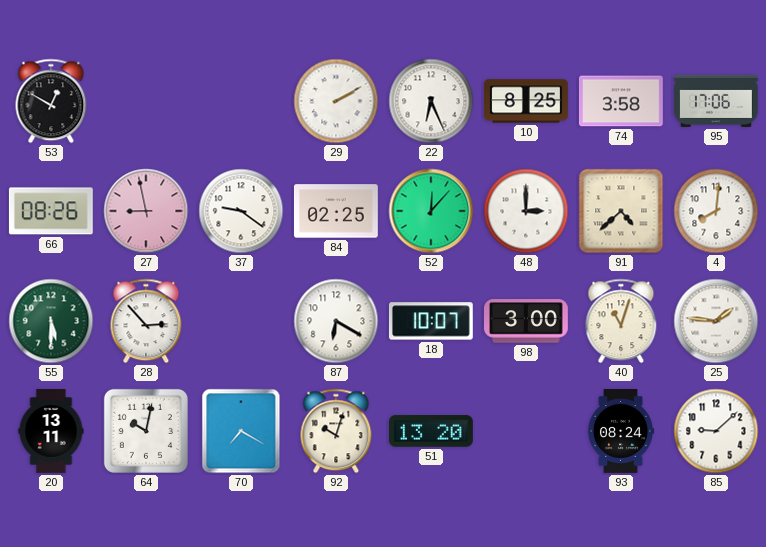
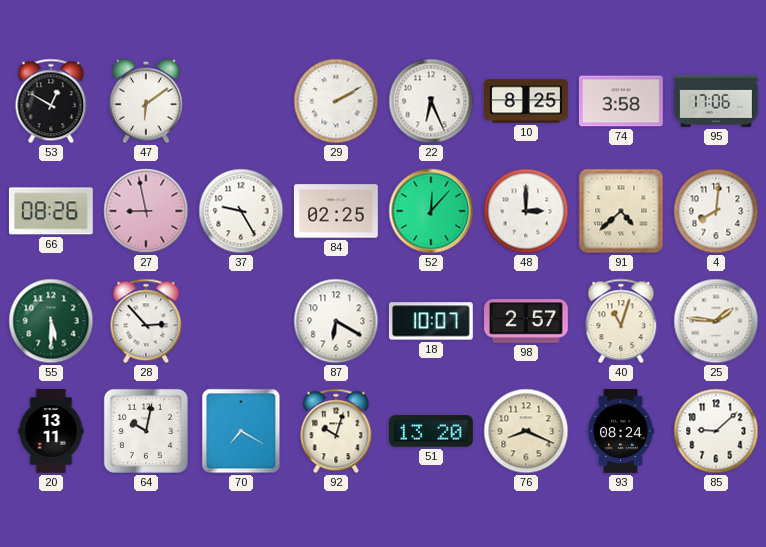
47: none -> 6:09
37: 9:21 -> 9:25
98: 3:00 -> 2:57
76: none -> 8:19
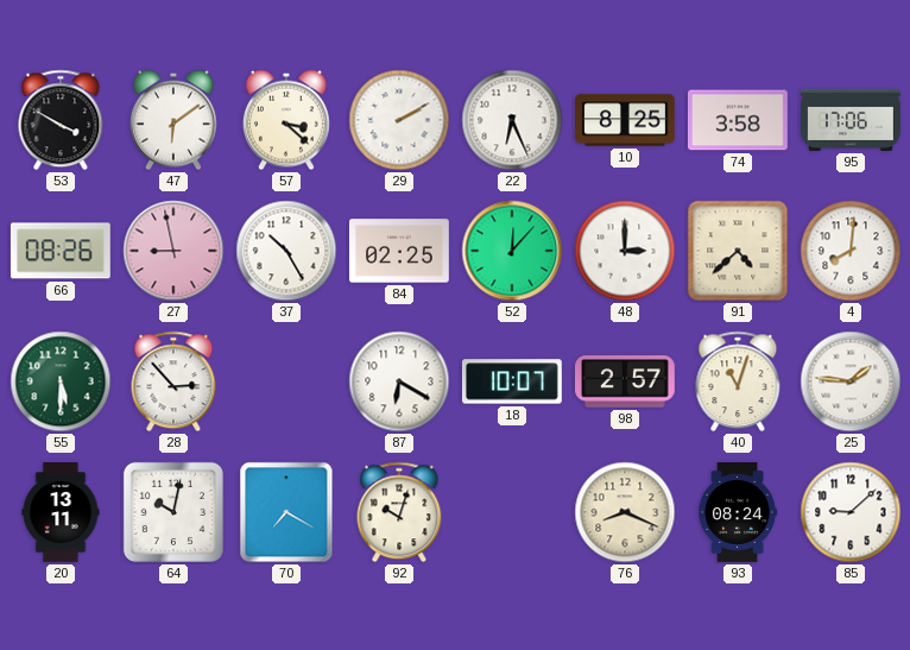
53: 12:50 -> 3:50
57: none -> 3:22
37: 9:25 -> 10:25
51: 13:20 -> none
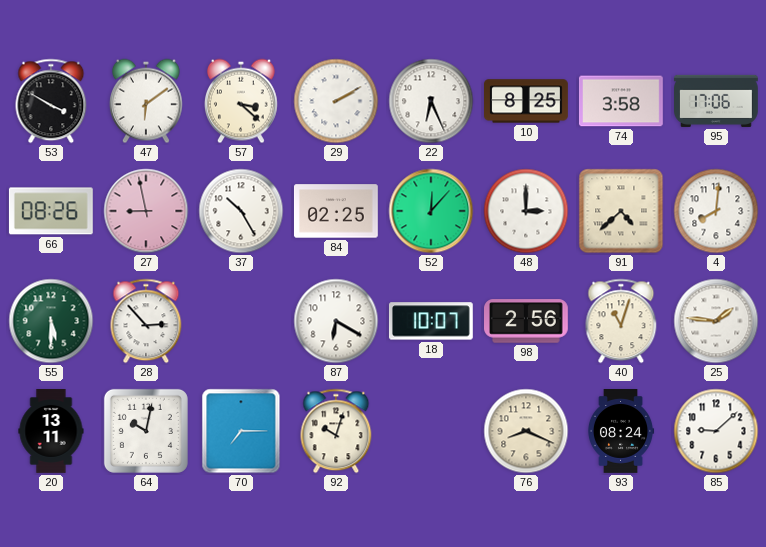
98: 2:57 -> 2:56
70: 7:20 -> 7:15
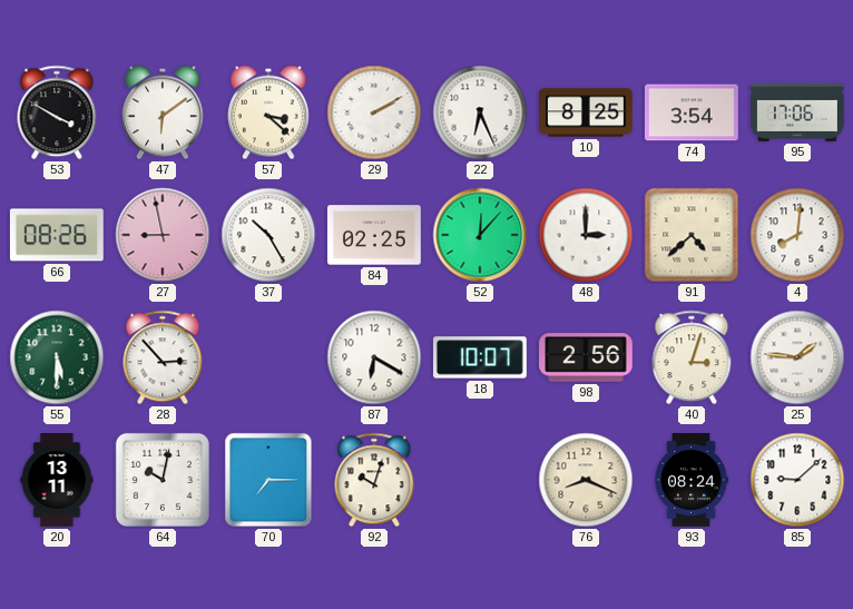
74: 3:58 -> 3:54
40: 11:03 -> 3:03
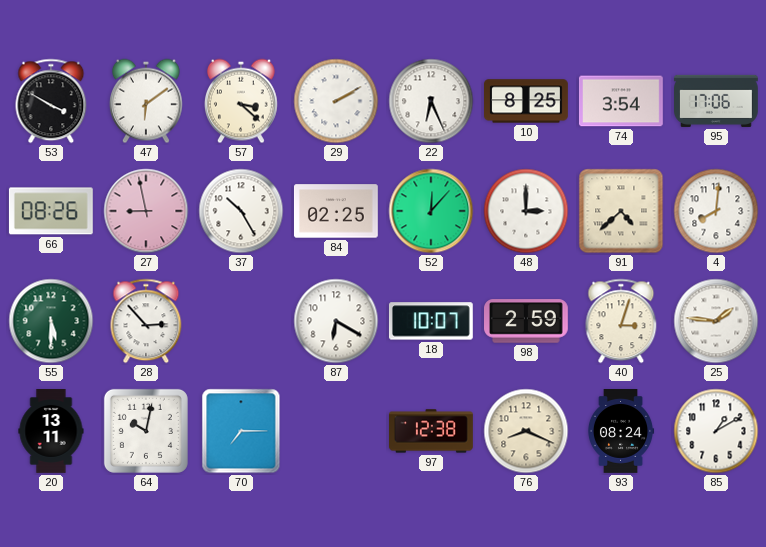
98: 2:56 -> 2:59
92: 10:03 -> none
97: none -> 12:38
85: 9:08 -> 1:10
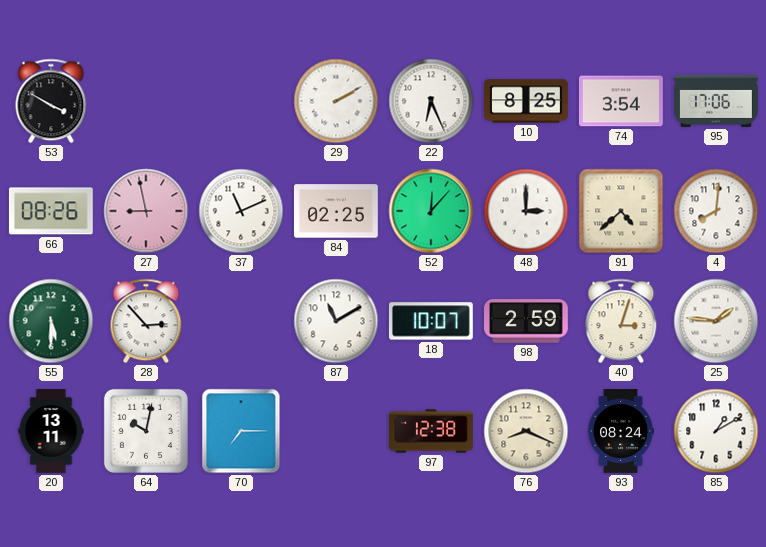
47: 6:09 -> none
57: 3:22 -> none
37: 10:25 -> 11:11
87: 6:20 -> 11:10
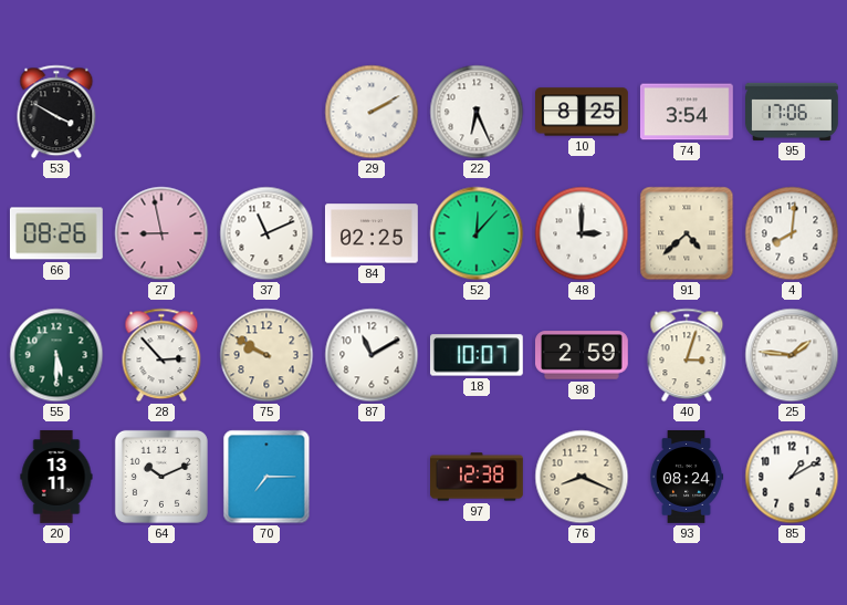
75: none -> 9:50
64: 10:02 -> 10:11
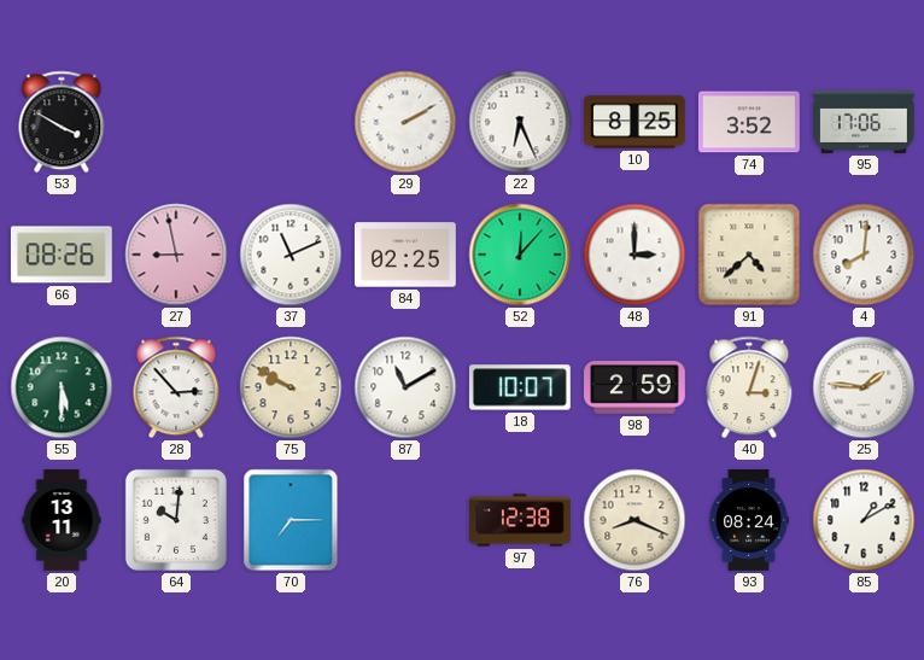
74: 3:54 -> 3:52
64: 10:11 -> 10:01
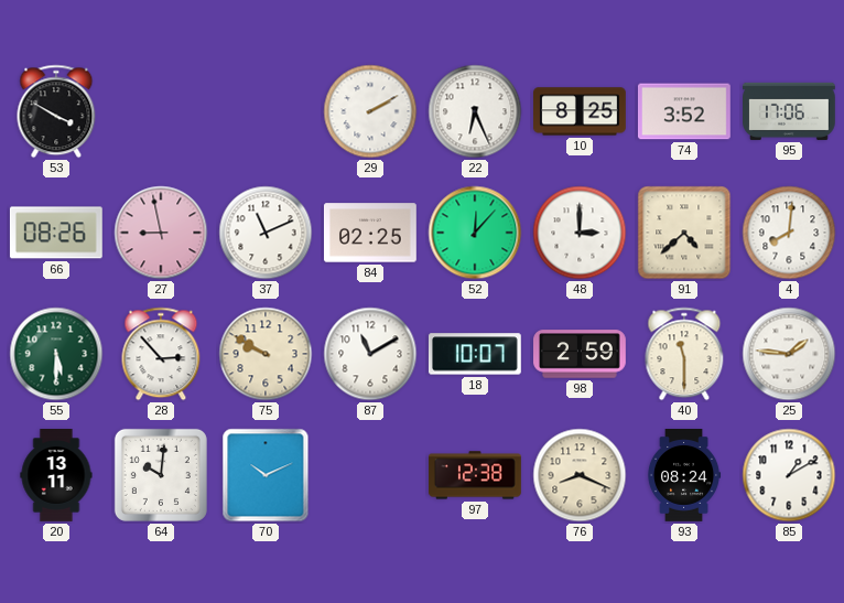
40: 3:03 -> 11:30
70: 7:15 -> 10:11
